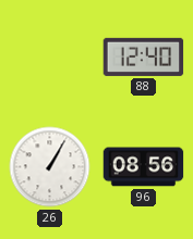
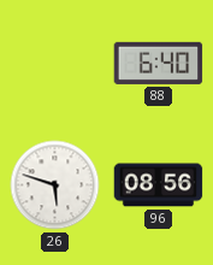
88: 12:40 -> 6:40
26: 1:05 -> 5:48
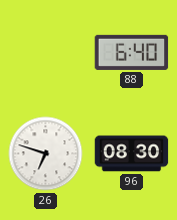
26: 5:48 -> 6:48
96: 08:56 -> 08:30
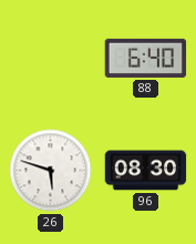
26: 6:48 -> 5:48
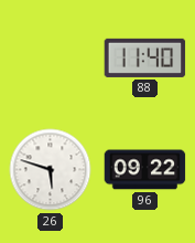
88: 6:40 -> 11:40
96: 08:30 -> 09:22
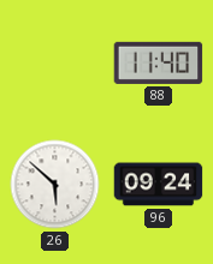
26: 5:48 -> 5:52
96: 09:22 -> 09:24
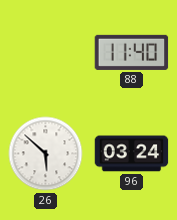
96: 09:24 -> 03:24
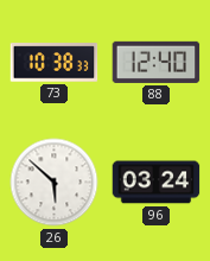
73: none -> 10:38
88: 11:40 -> 12:40
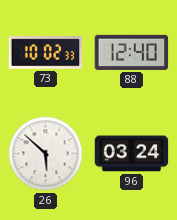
73: 10:38 -> 10:02
